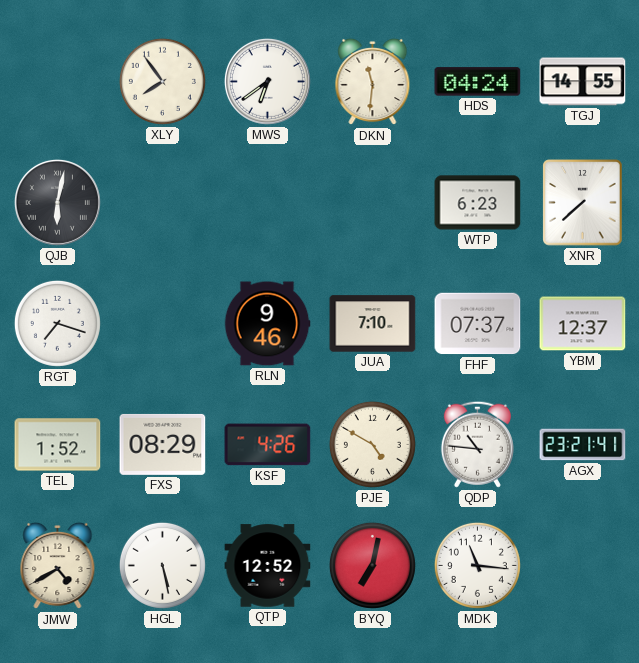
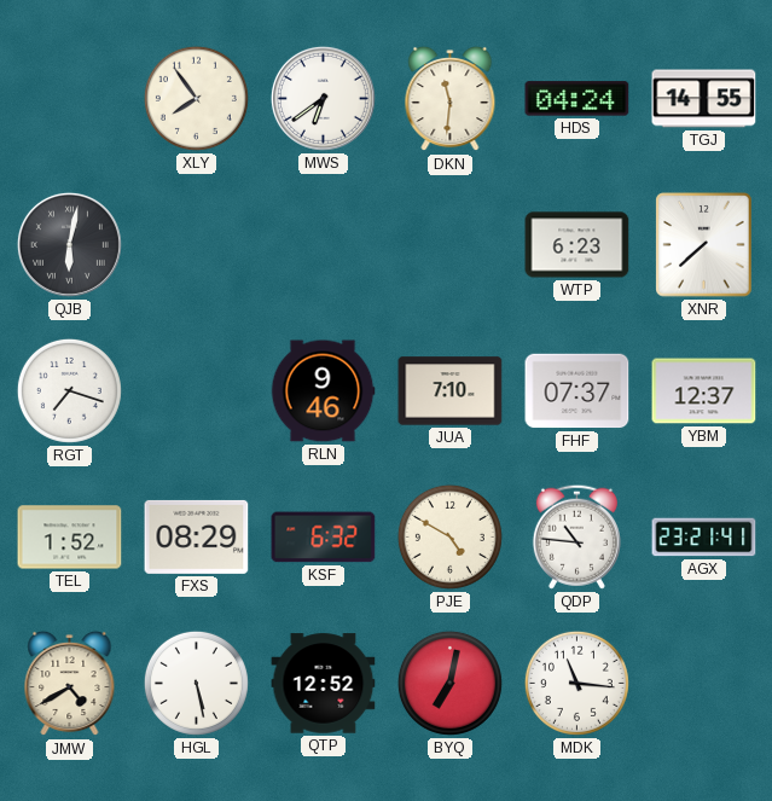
KSF: 4:26 -> 6:32
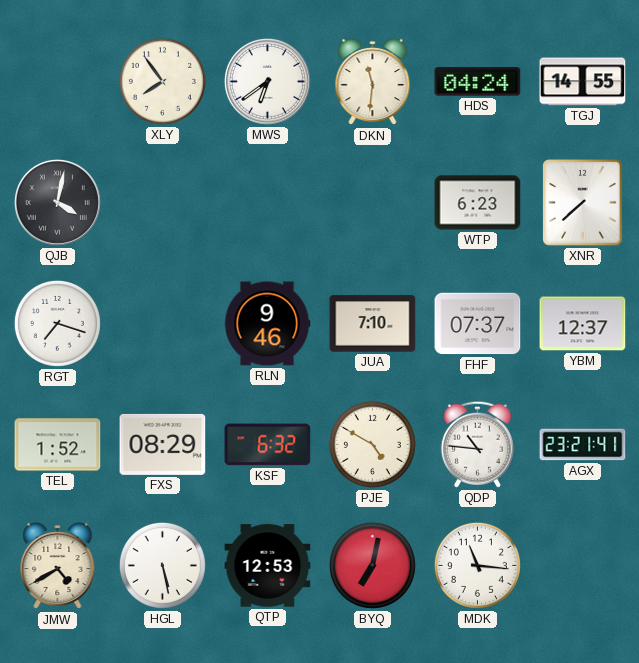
QJB: 6:02 -> 4:02
QTP: 12:52 -> 12:53
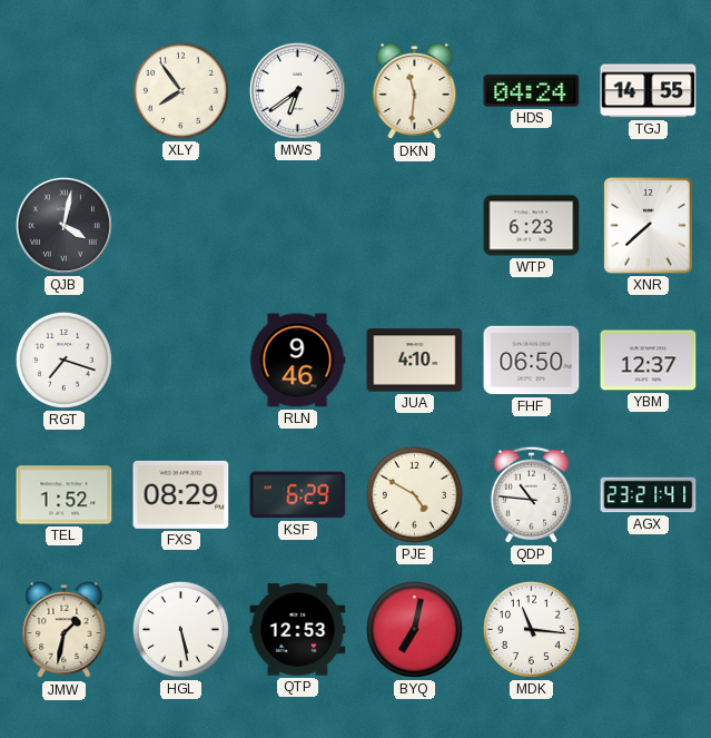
JUA: 7:10 -> 4:10
FHF: 07:37 -> 06:50
KSF: 6:32 -> 6:29
JMW: 4:40 -> 1:32
